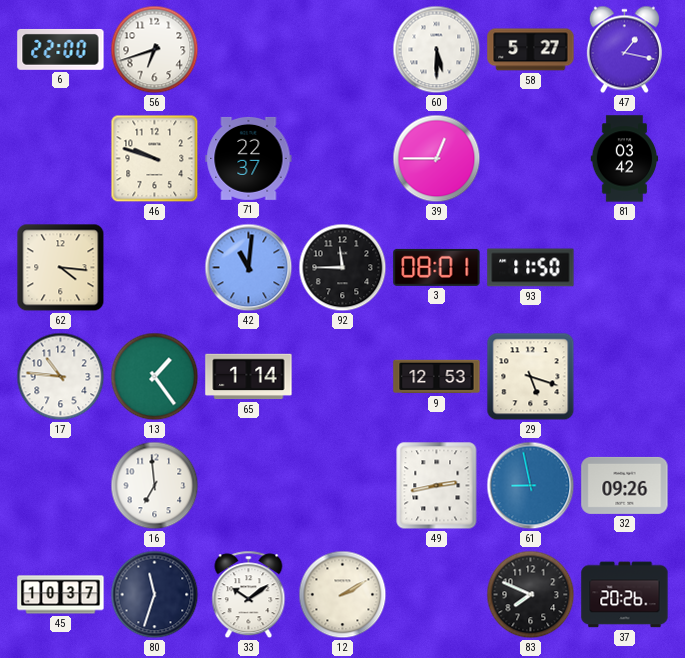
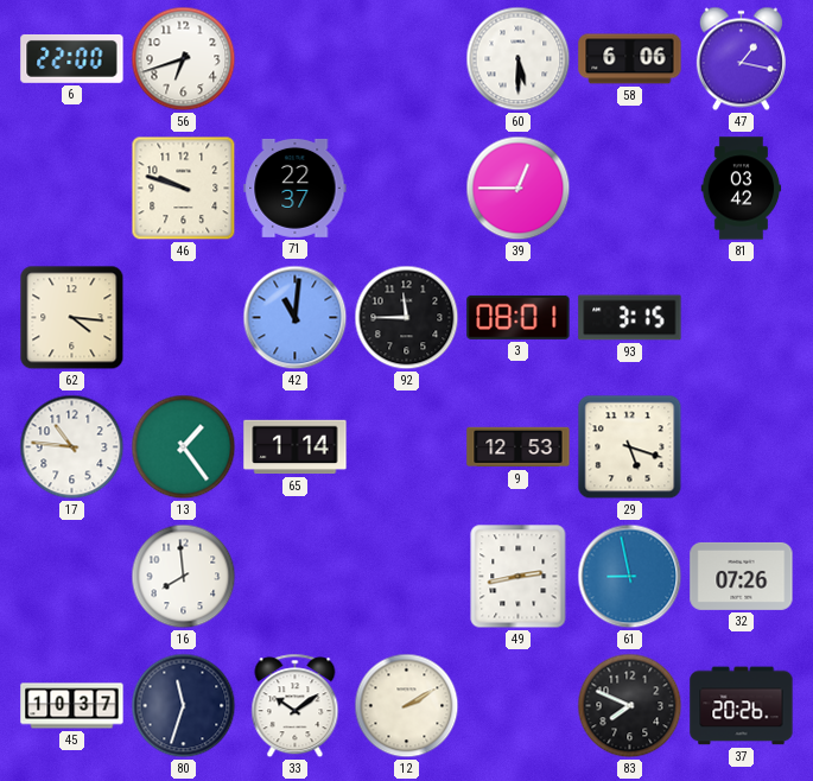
58: 5:27 -> 6:06
93: 11:50 -> 3:15
16: 6:59 -> 7:59
32: 09:26 -> 07:26
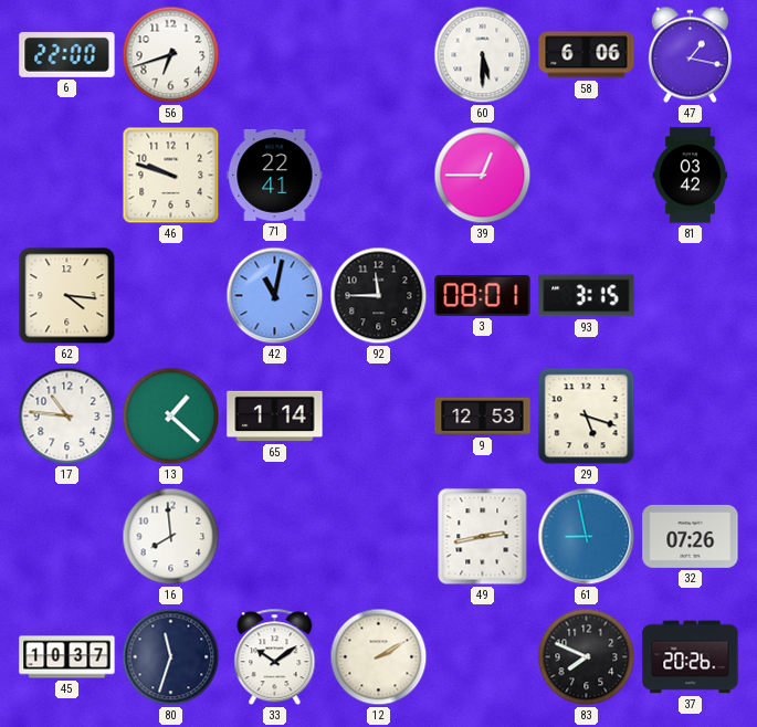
71: 22:37 -> 22:41
42: 11:01 -> 11:02
13: 1:24 -> 1:22
